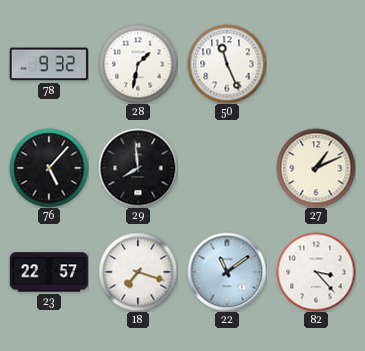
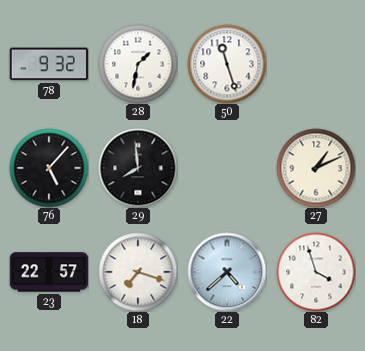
50: 11:26 -> 11:27
22: 11:09 -> 4:38
82: 3:23 -> 3:57
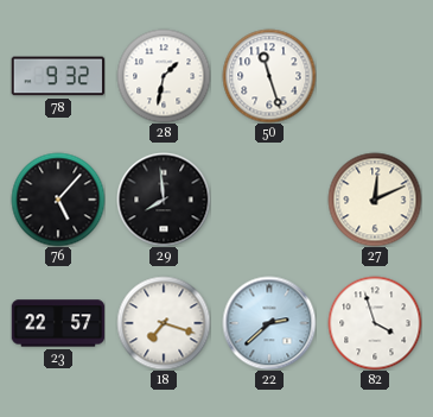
27: 1:11 -> 12:11
22: 4:38 -> 2:38
